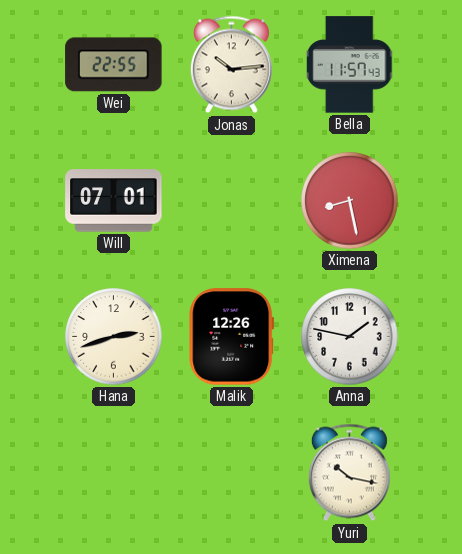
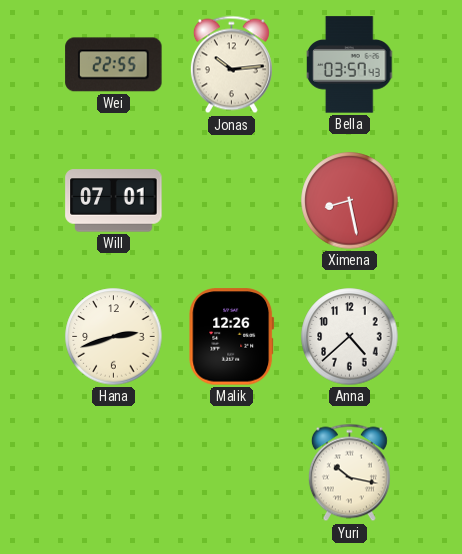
Bella: 11:57 -> 03:57
Anna: 1:47 -> 4:38
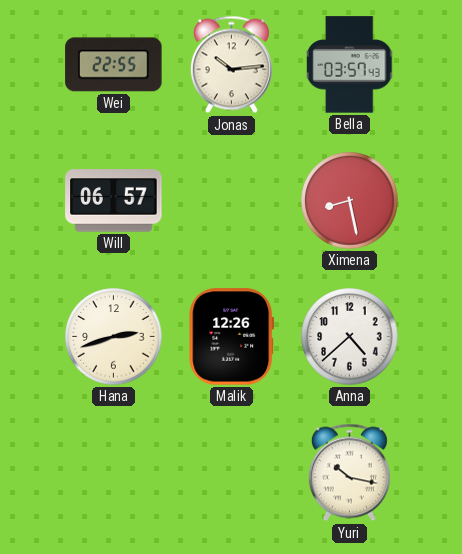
Will: 07:01 -> 06:57
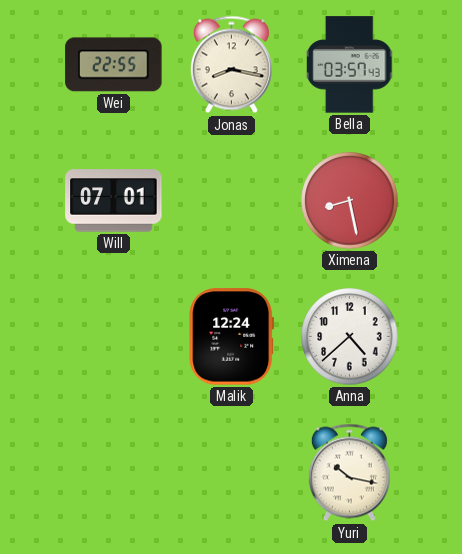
Jonas: 10:14 -> 8:17
Will: 06:57 -> 07:01
Hana: 2:42 -> none
Malik: 12:26 -> 12:24
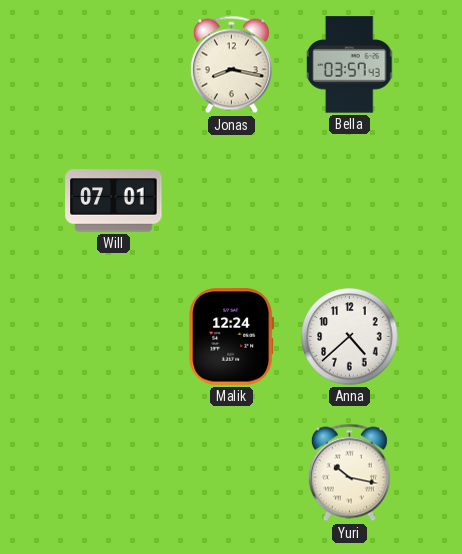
Wei: 22:55 -> none
Ximena: 8:28 -> none
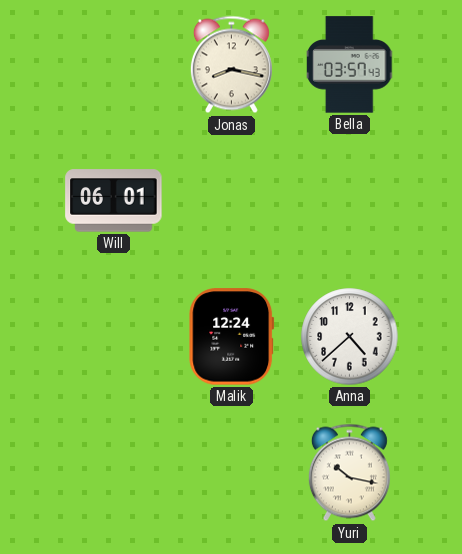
Will: 07:01 -> 06:01
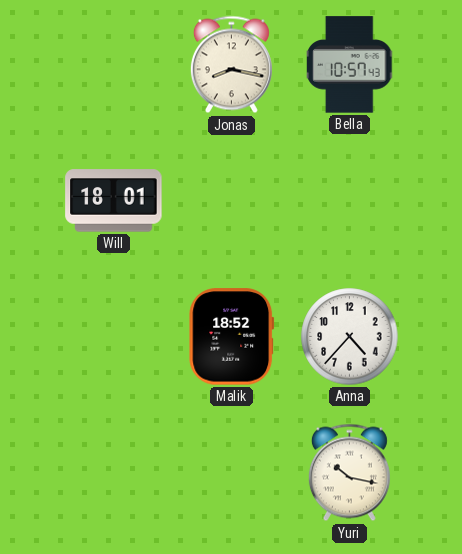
Bella: 03:57 -> 10:57
Will: 06:01 -> 18:01
Malik: 12:24 -> 18:52
Anna: 4:38 -> 4:37
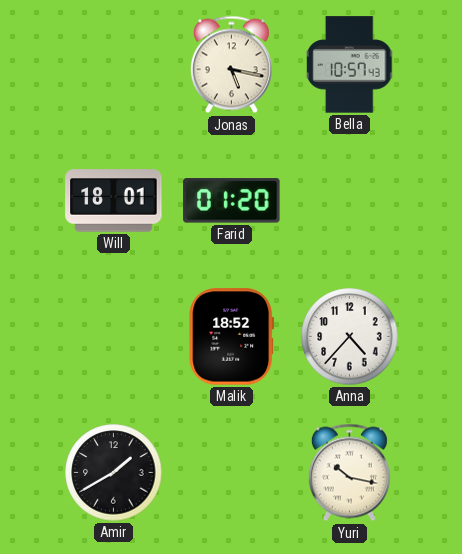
Jonas: 8:17 -> 5:17
Farid: none -> 01:20
Amir: none -> 1:40
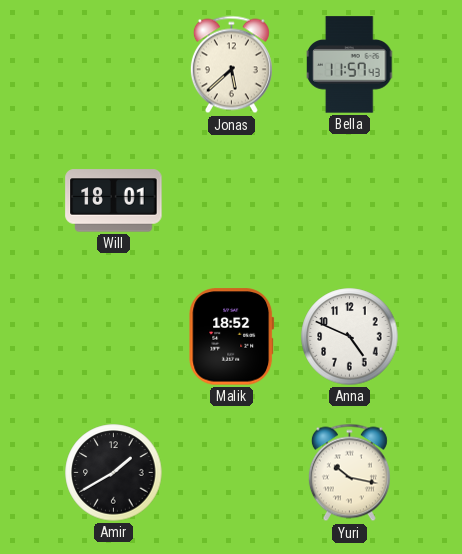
Jonas: 5:17 -> 5:38
Bella: 10:57 -> 11:57
Farid: 01:20 -> none
Anna: 4:37 -> 4:49
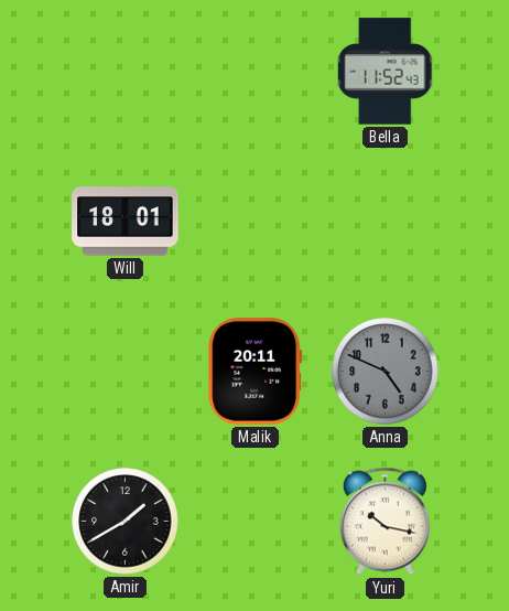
Jonas: 5:38 -> none
Bella: 11:57 -> 11:52
Malik: 18:52 -> 20:11
Anna dial: white -> grey
